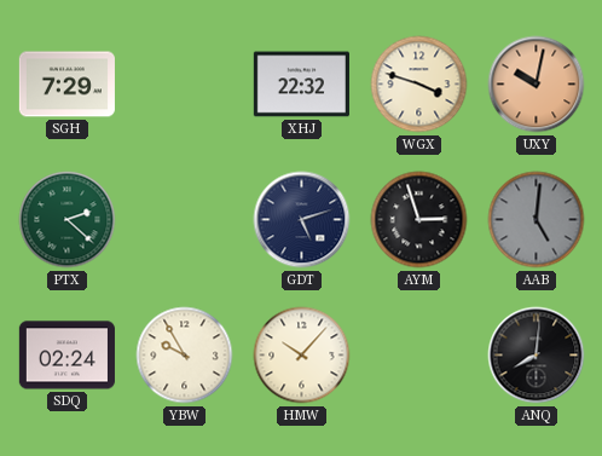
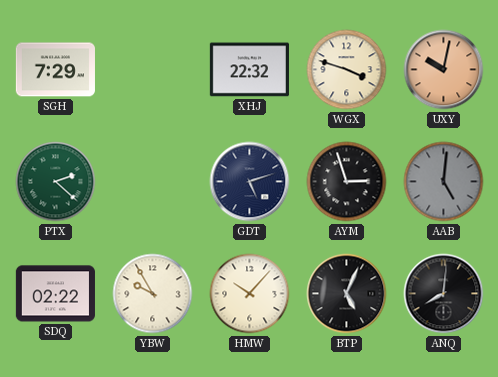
SDQ: 02:24 -> 02:22
BTP: none -> 5:04
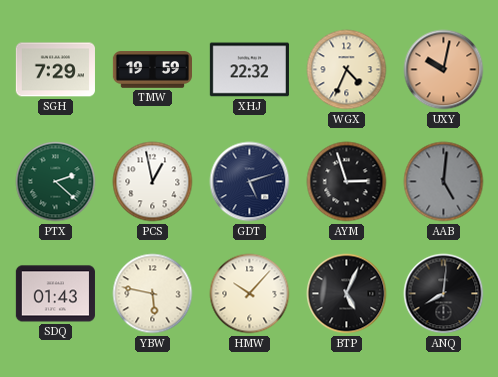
TMW: none -> 19:59
WGX: 3:48 -> 4:34
PCS: none -> 12:58
SDQ: 02:22 -> 01:43
YBW: 9:55 -> 5:47
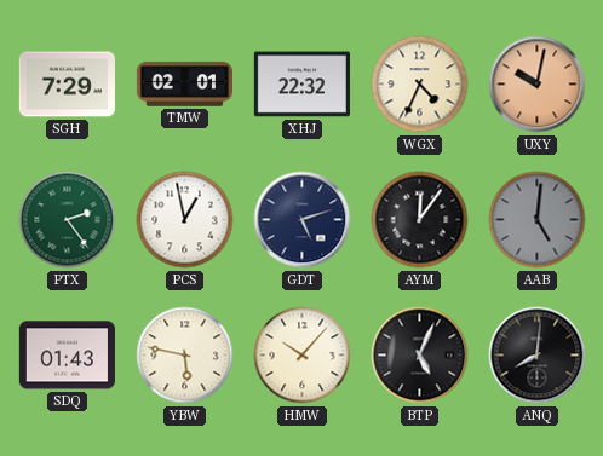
TMW: 19:59 -> 02:01
PTX: 2:22 -> 2:24
AYM: 2:57 -> 12:06
